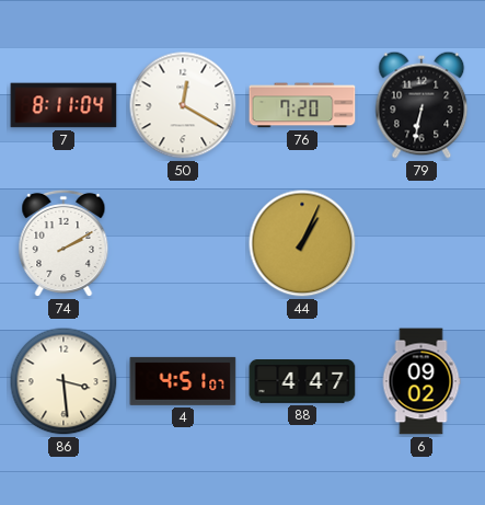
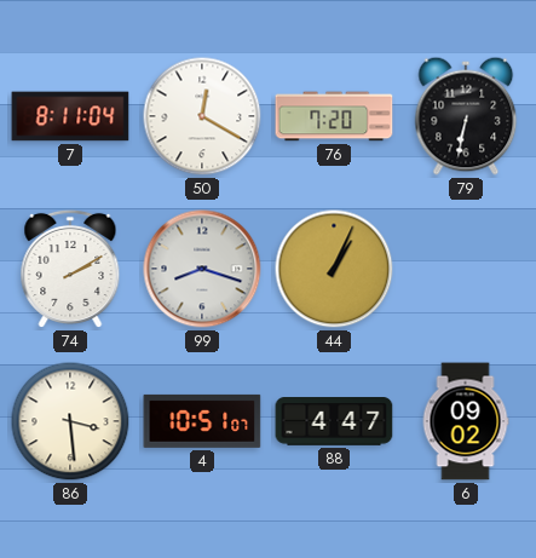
99: none -> 8:18
4: 4:51 -> 10:51
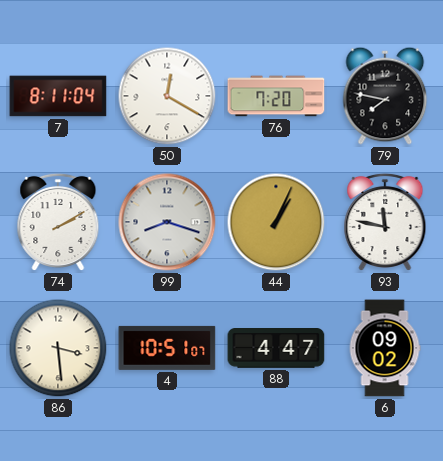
79: 6:32 -> 7:47
93: none -> 11:47
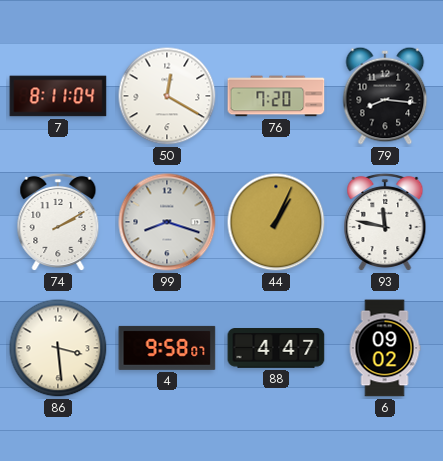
79: 7:47 -> 8:16
4: 10:51 -> 9:58
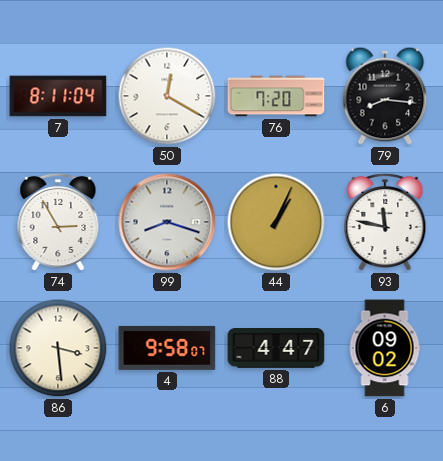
74: 2:10 -> 2:55
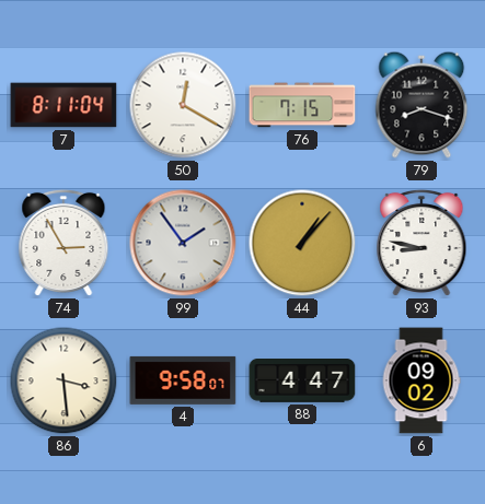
76: 7:20 -> 7:15
79: 8:16 -> 8:18
99: 8:18 -> 1:54
44: 1:04 -> 1:07
93: 11:47 -> 8:47
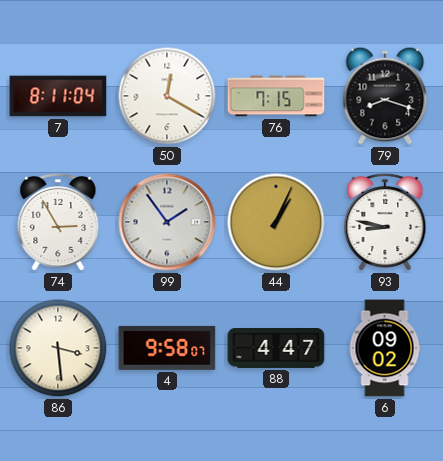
44: 1:07 -> 1:04
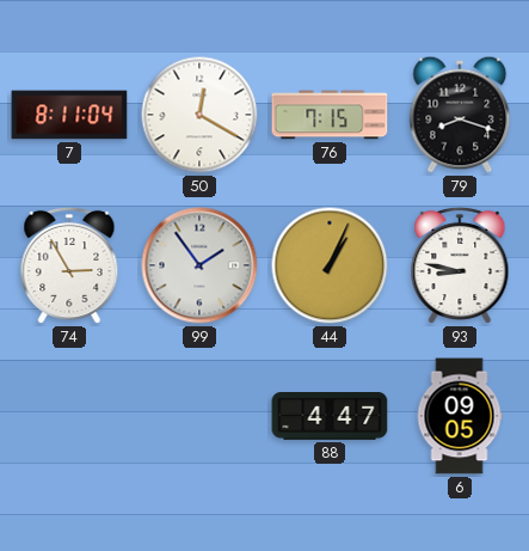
86: 3:29 -> none
4: 9:58 -> none
6: 09:02 -> 09:05
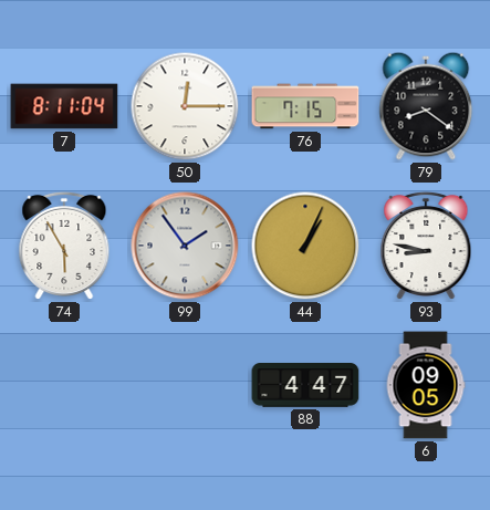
50: 12:20 -> 12:15
79: 8:18 -> 8:21
74: 2:55 -> 5:55
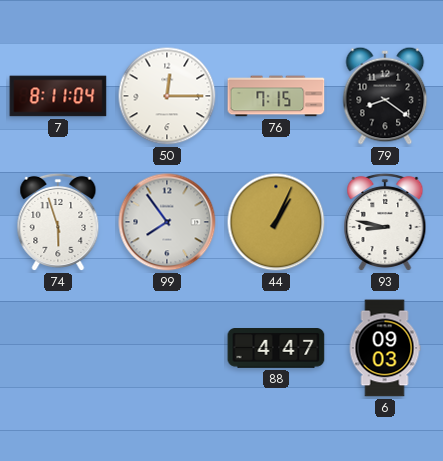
74: 5:55 -> 5:57
99: 1:54 -> 7:54
6: 09:05 -> 09:03
